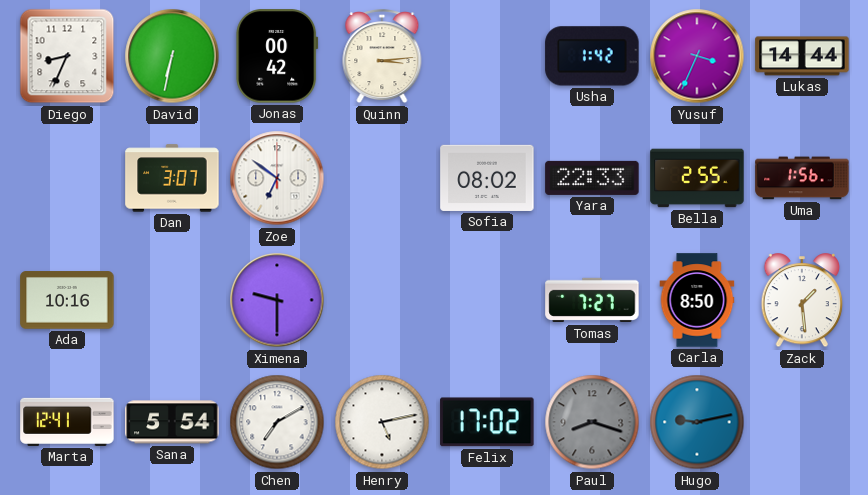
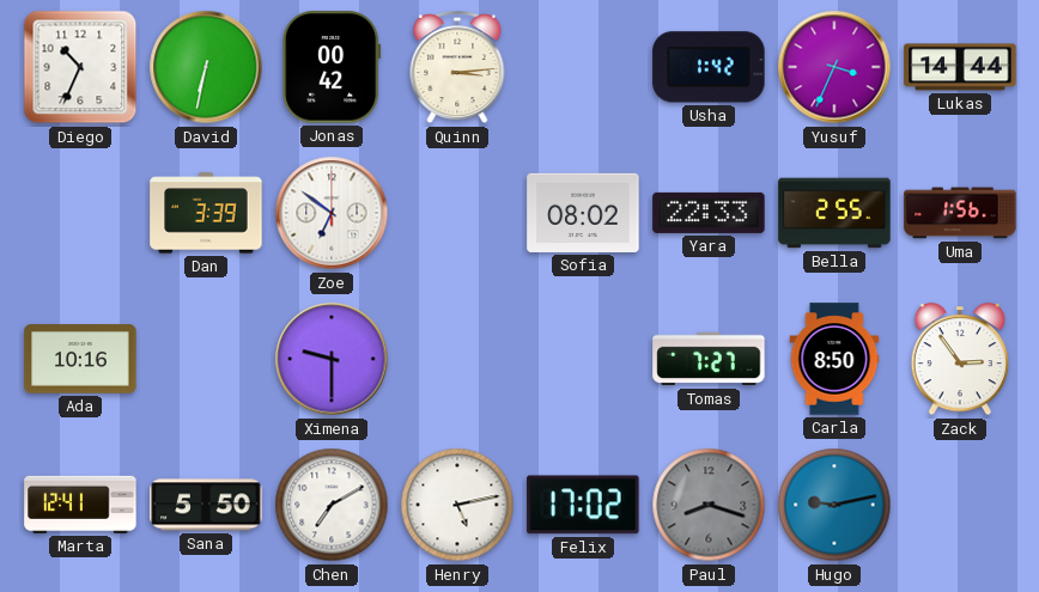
Diego: 8:34 -> 10:34
Dan: 3:07 -> 3:39
Zack: 1:29 -> 2:54
Sana: 5:54 -> 5:50
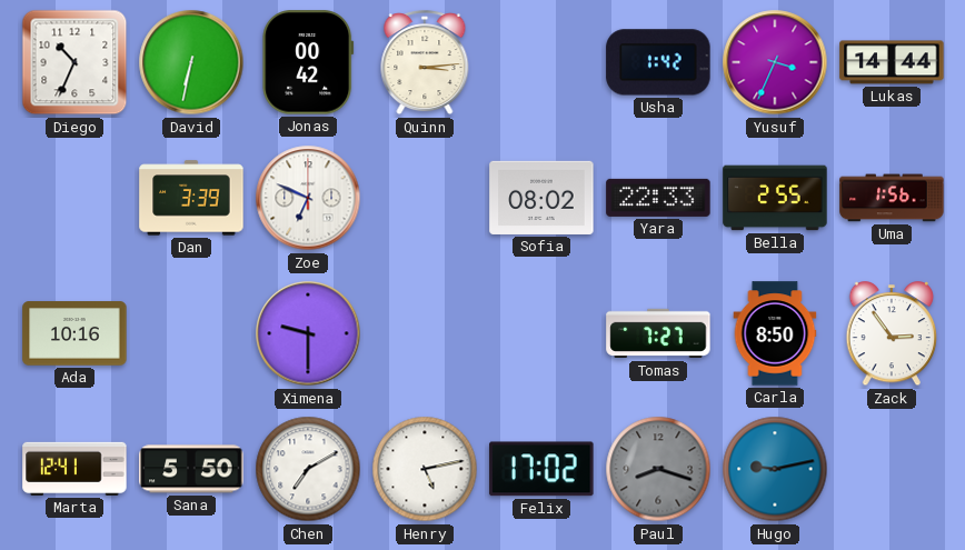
Zoe: 6:51 -> 6:49
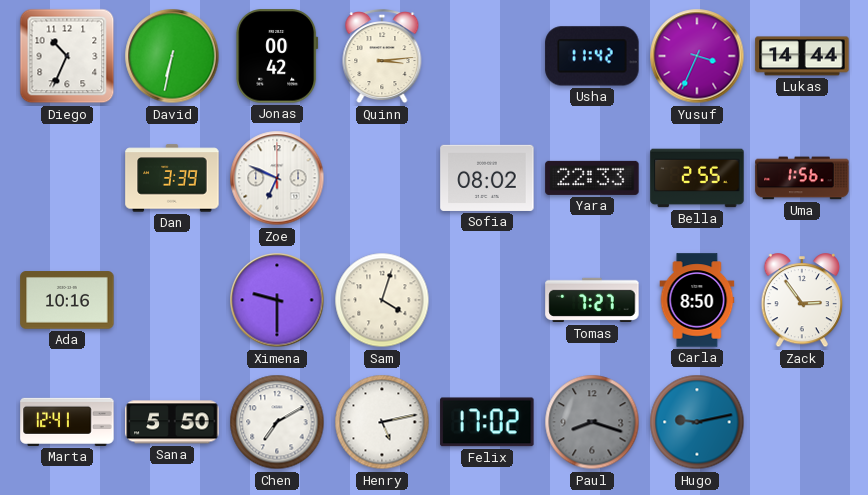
Usha: 1:42 -> 11:42
Sam: none -> 4:03
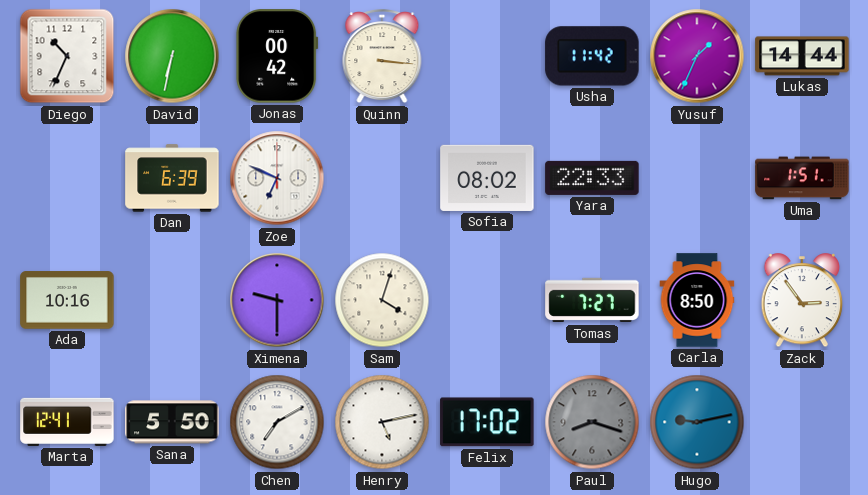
Quinn: 3:14 -> 3:16
Yusuf: 3:34 -> 1:34
Dan: 3:39 -> 6:39
Bella: 2:55 -> none
Uma: 1:56 -> 1:51
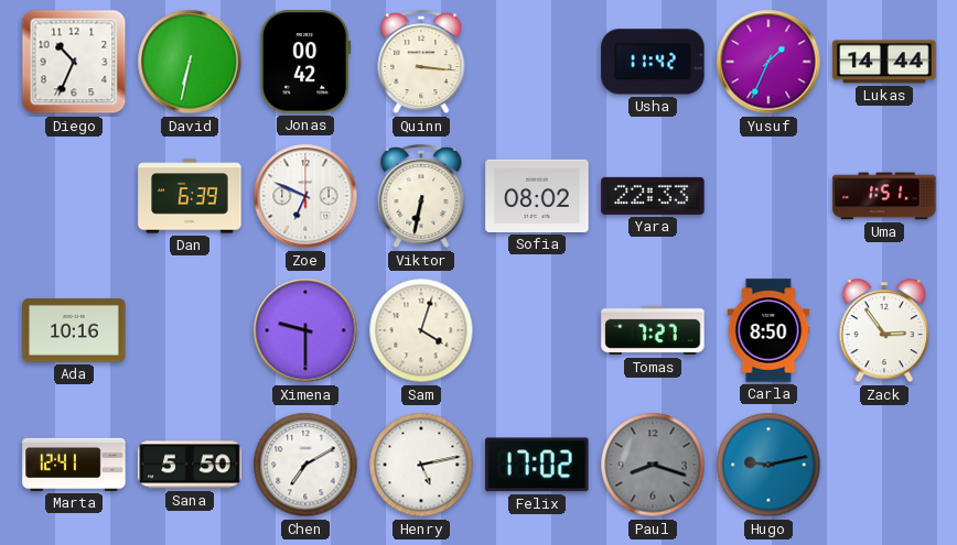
Viktor: none -> 6:32
